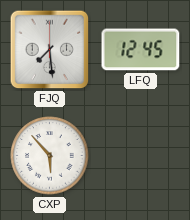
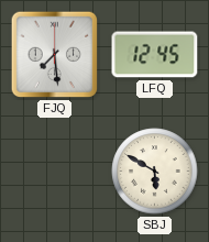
CXP: 5:53 -> none
SBJ: none -> 5:50
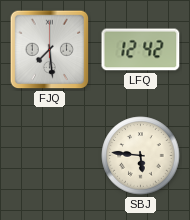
LFQ: 12:45 -> 12:42
SBJ: 5:50 -> 5:46
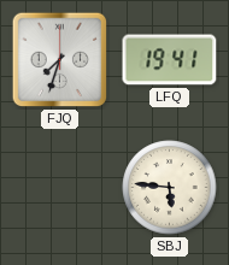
FJQ: 7:29 -> 7:33
LFQ: 12:42 -> 19:41
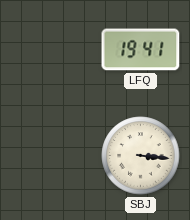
FJQ: 7:33 -> none
SBJ: 5:46 -> 3:16
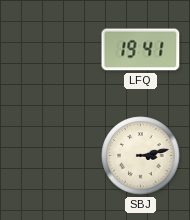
SBJ: 3:16 -> 3:13
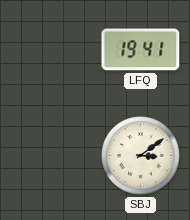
SBJ: 3:13 -> 3:09
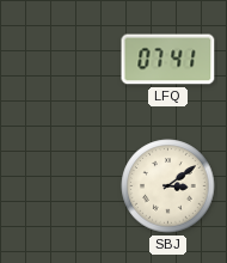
LFQ: 19:41 -> 07:41
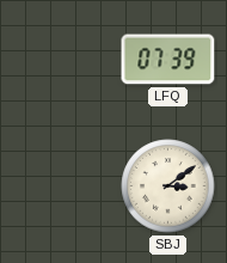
LFQ: 07:41 -> 07:39
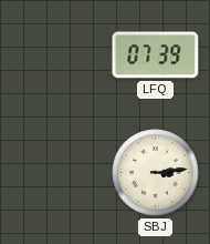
SBJ: 3:09 -> 3:14
